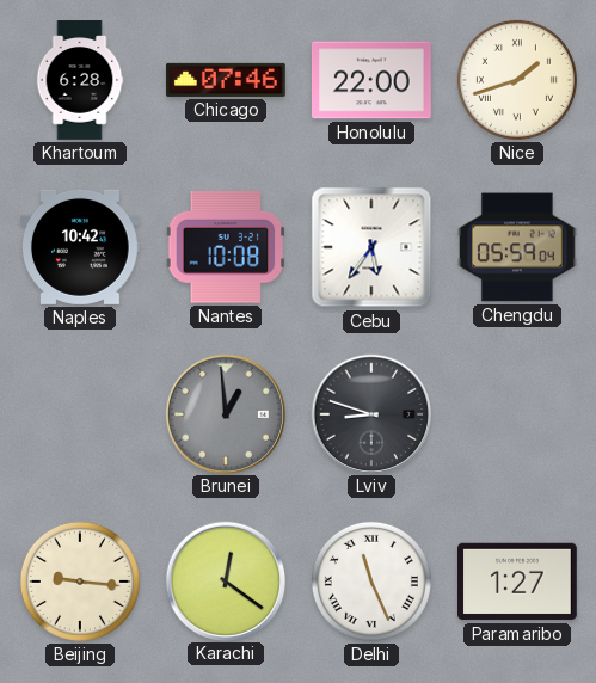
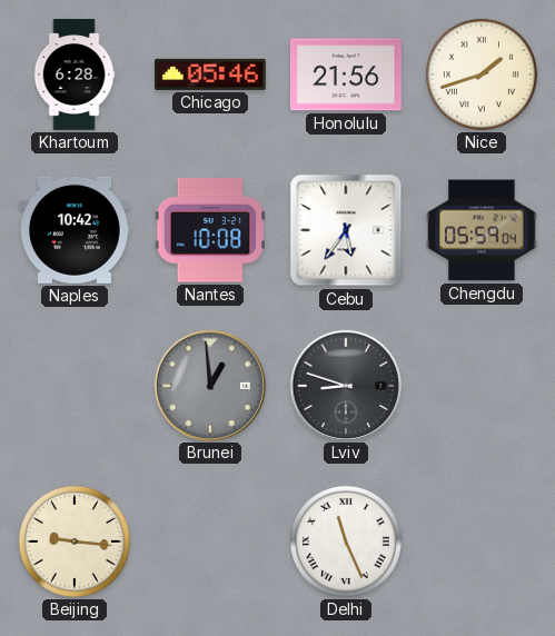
Chicago: 07:46 -> 05:46
Honolulu: 22:00 -> 21:56
Karachi: 12:21 -> none
Paramaribo: 1:27 -> none
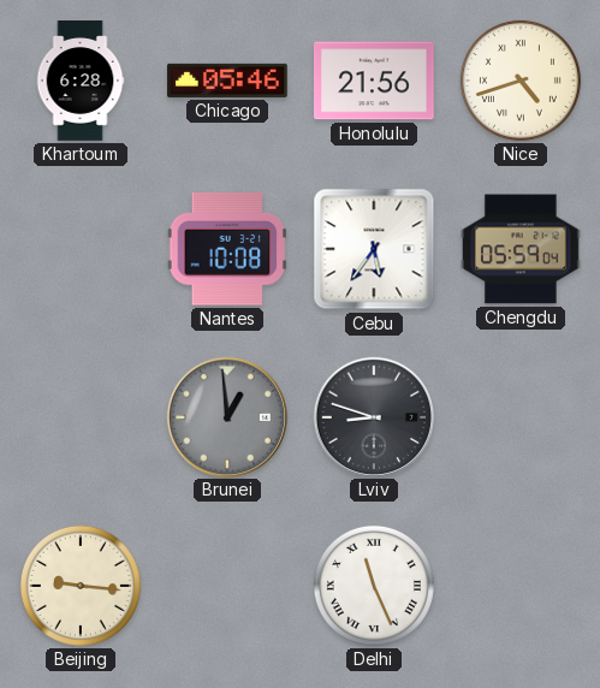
Nice: 1:42 -> 4:42
Naples: 10:42 -> none
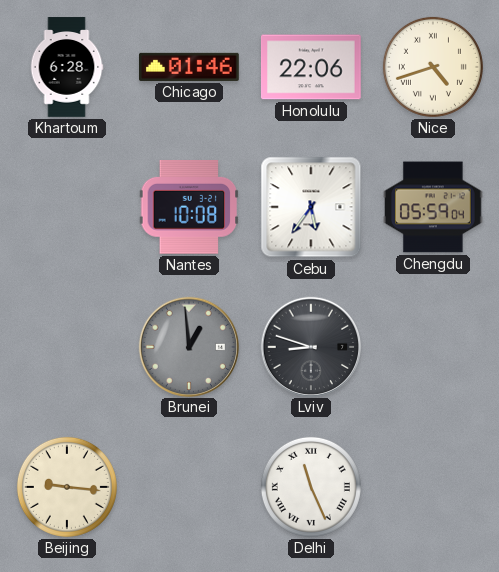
Chicago: 05:46 -> 01:46
Honolulu: 21:56 -> 22:06
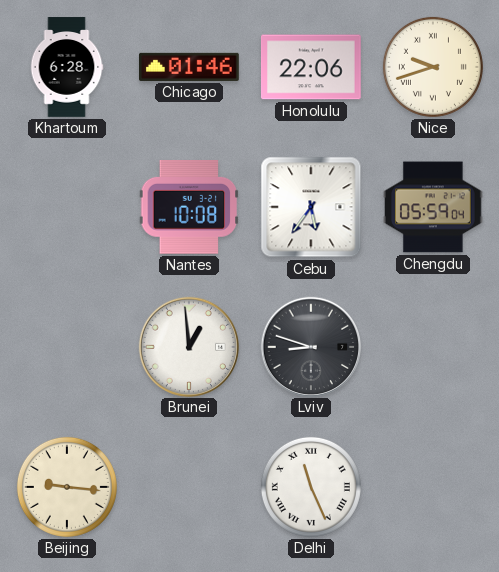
Nice: 4:42 -> 9:42
Brunei dial: grey -> white
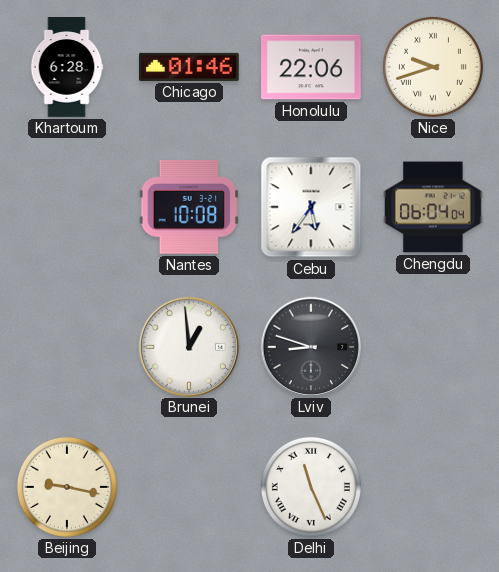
Chengdu: 05:59 -> 06:04
Beijing: 9:16 -> 9:17
